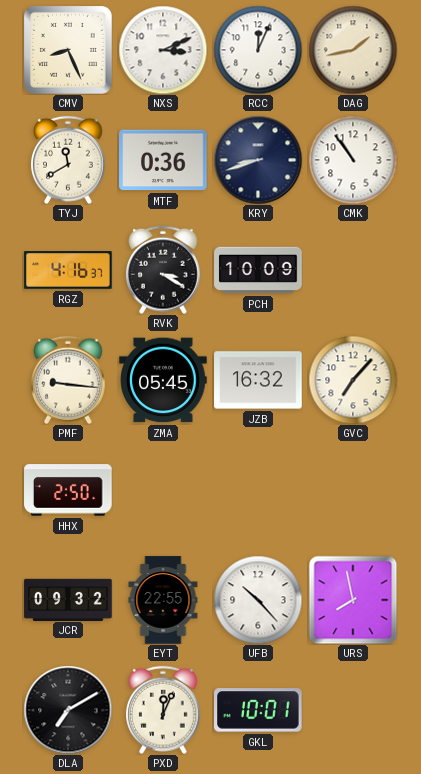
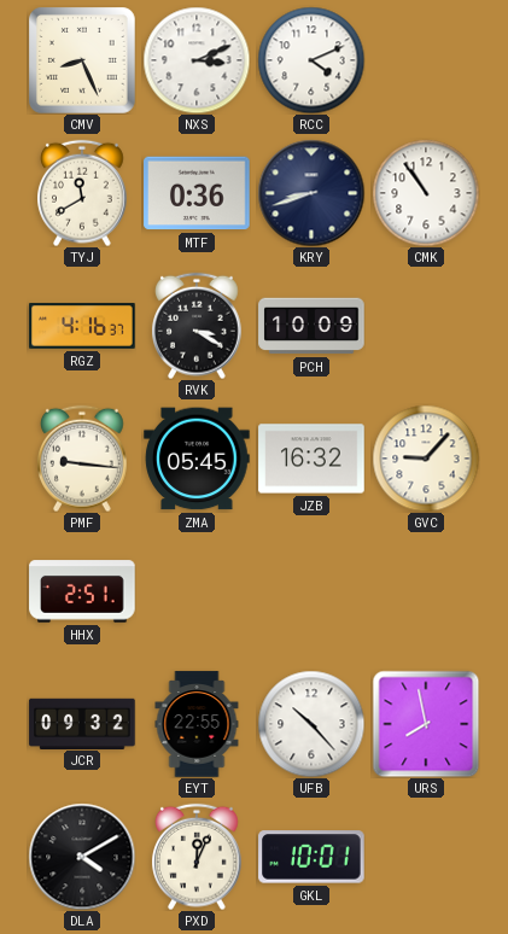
RCC: 12:04 -> 4:11
DAG: 1:43 -> none
GVC: 7:07 -> 9:07
HHX: 2:50 -> 2:51
DLA: 7:10 -> 4:10
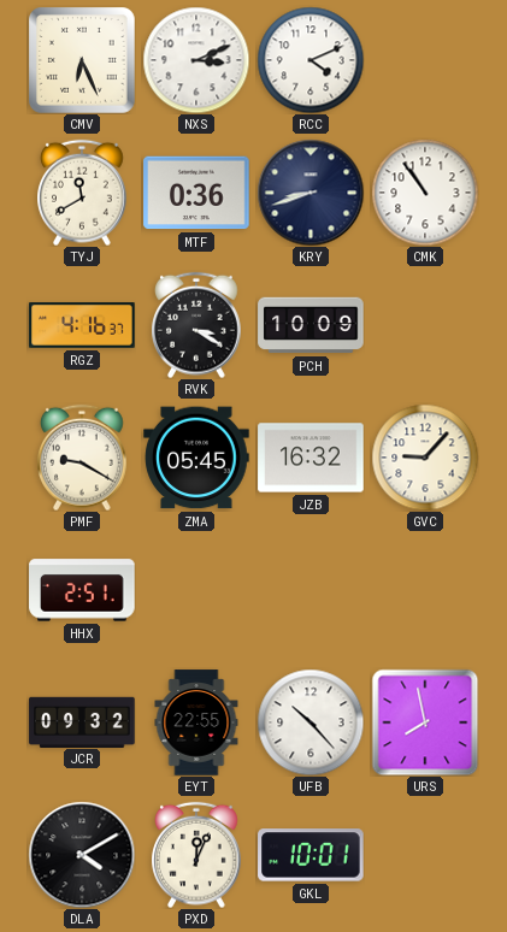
CMV: 8:26 -> 6:26
PMF: 9:16 -> 9:20
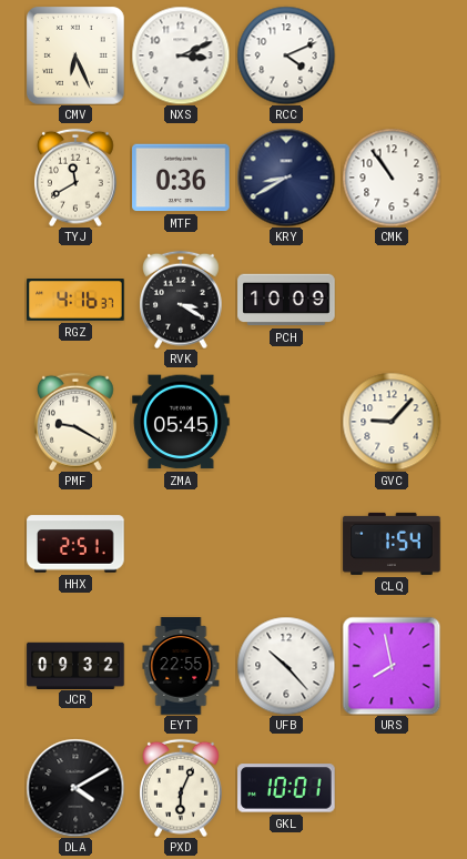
KRY: 8:42 -> 8:40
JZB: 16:32 -> none
CLQ: none -> 1:54
PXD: 12:04 -> 6:04
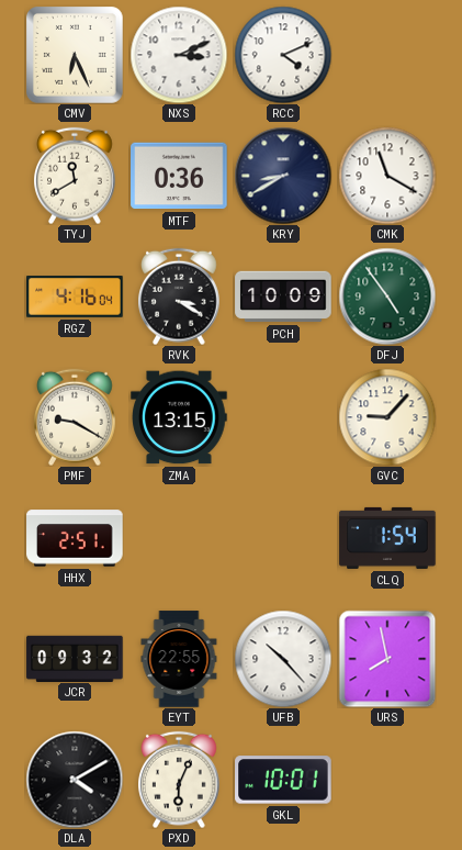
CMK: 10:54 -> 11:20
RGZ: 4:16:37 -> 4:16:04
DFJ: none -> 4:54
ZMA: 05:45 -> 13:15
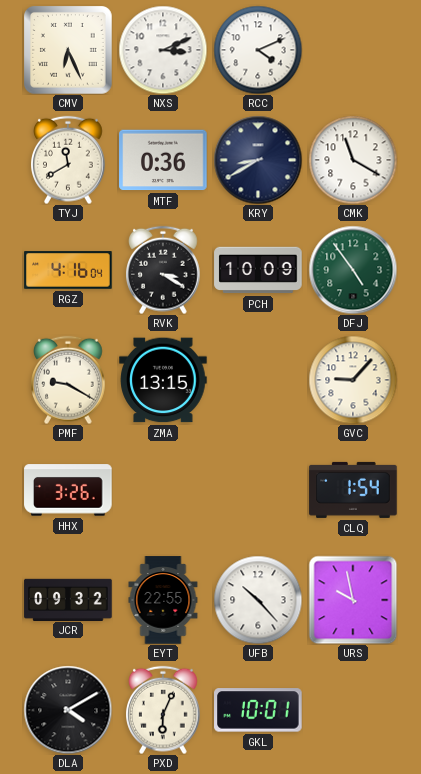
HHX: 2:51 -> 3:26
URS: 7:58 -> 9:58
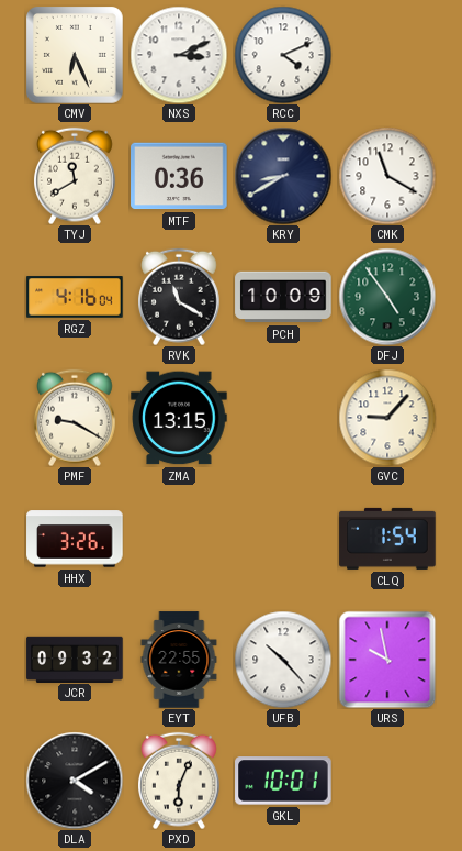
RVK: 3:20 -> 11:20
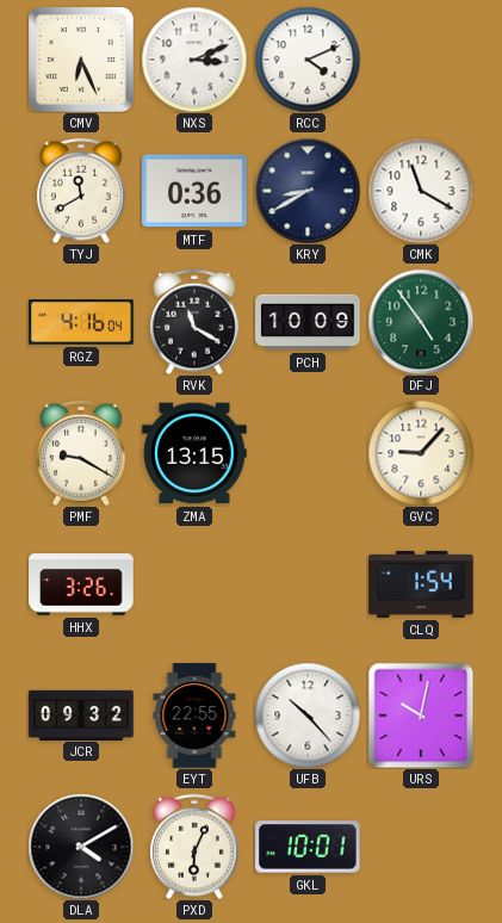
URS: 9:58 -> 10:02
